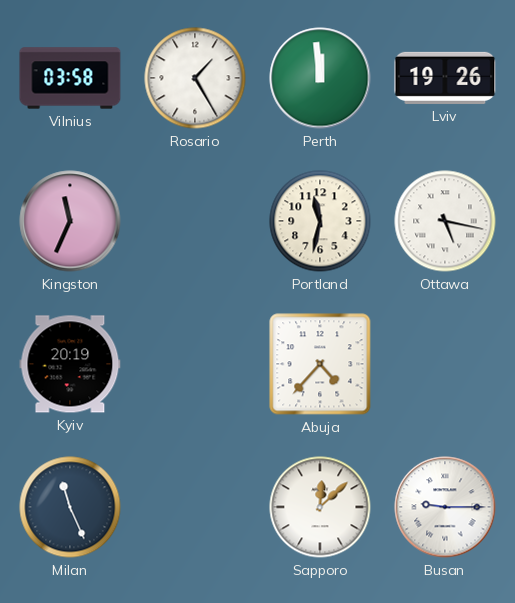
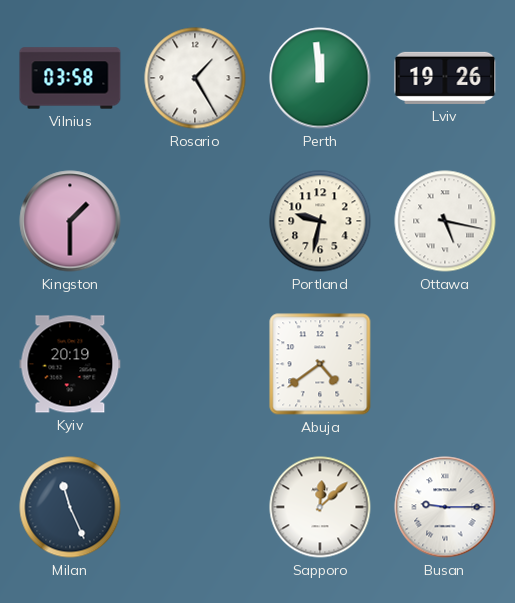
Kingston: 11:34 -> 1:30
Portland: 11:32 -> 9:32
Abuja: 4:37 -> 4:39
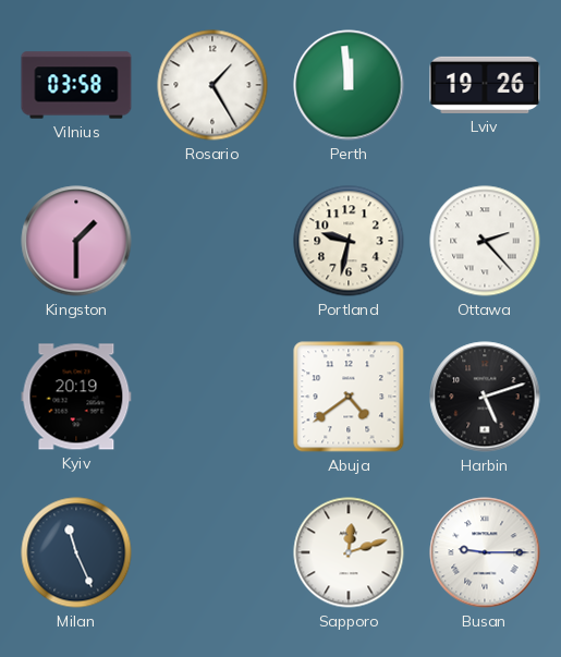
Ottawa: 5:17 -> 2:23
Harbin: none -> 5:12
Sapporo: 12:08 -> 12:12
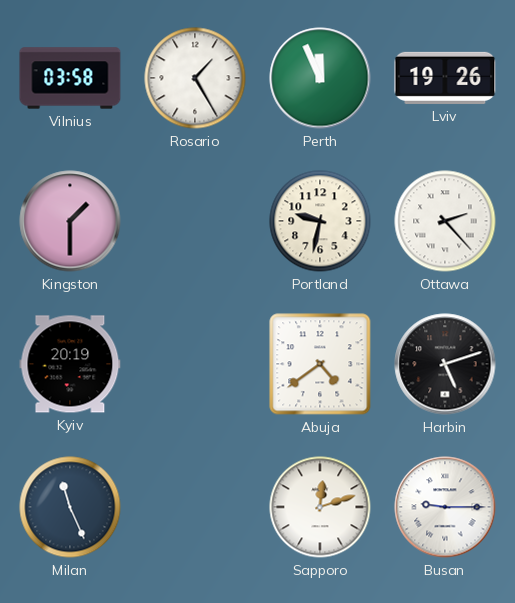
Perth: 11:59 -> 11:56
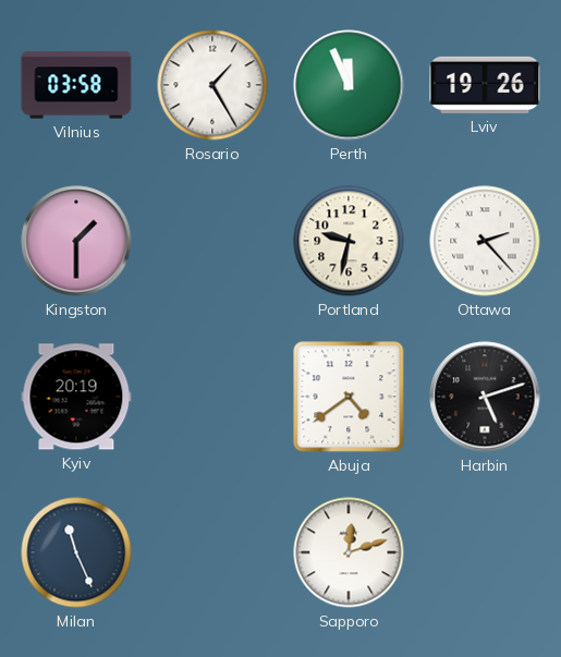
Busan: 9:15 -> none
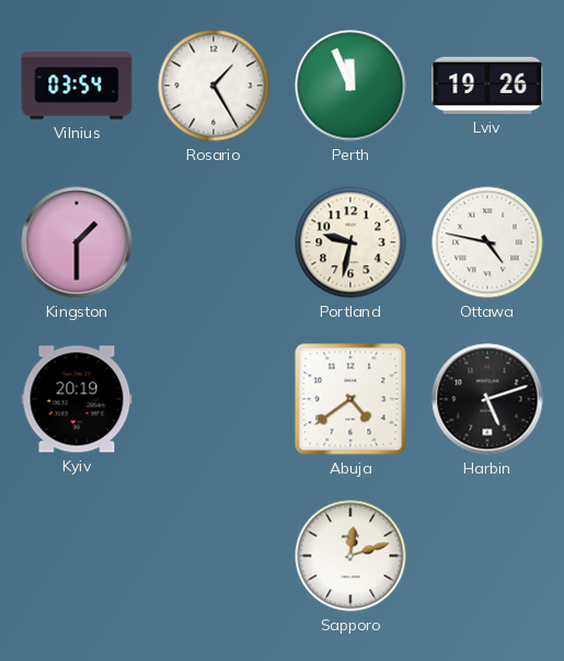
Vilnius: 03:58 -> 03:54
Ottawa: 2:23 -> 4:47
Milan: 11:26 -> none
